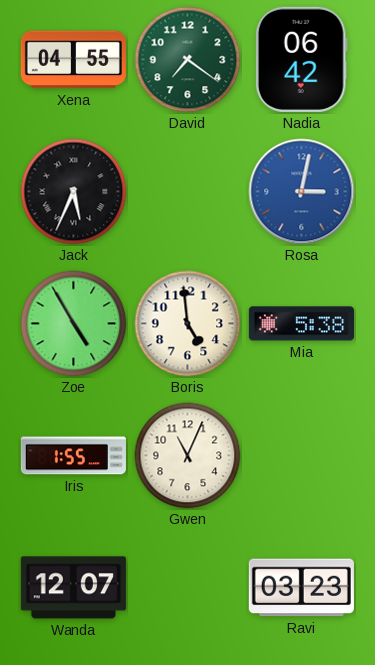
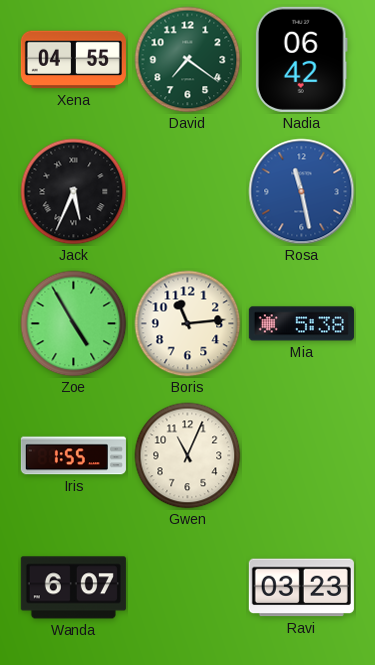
Rosa: 3:02 -> 11:28
Boris: 4:59 -> 11:14
Wanda: 12:07 -> 6:07
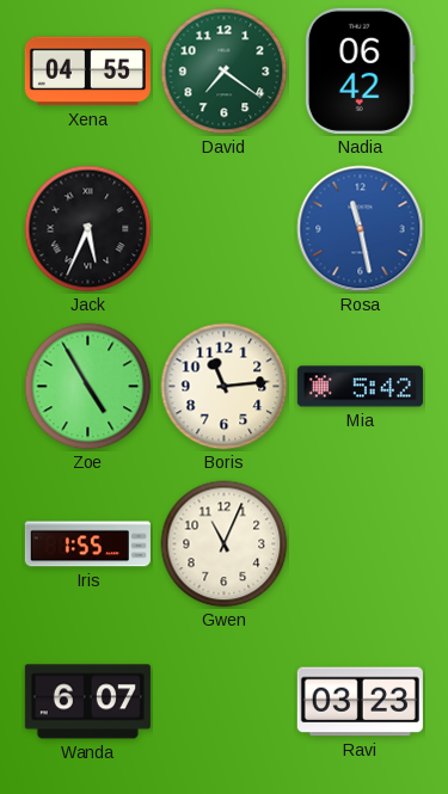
Mia: 5:38 -> 5:42
